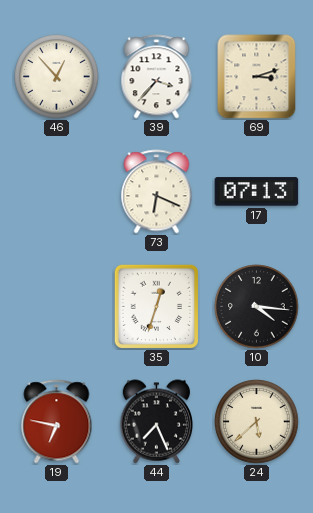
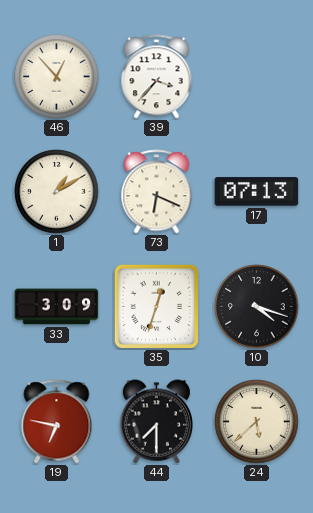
69: 3:12 -> none
1: none -> 1:10
33: none -> 3:09
10: 4:16 -> 4:18
44: 7:26 -> 7:30
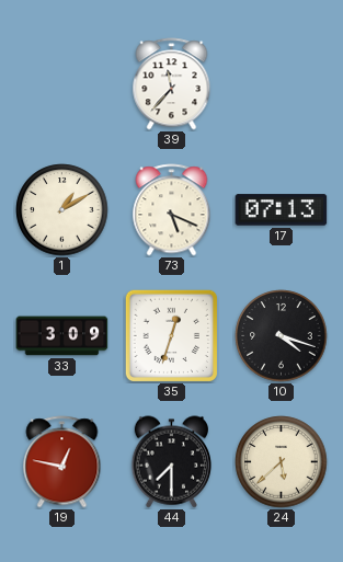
46: 12:53 -> none
39: 3:37 -> 11:37
73: 6:19 -> 5:19
19: 6:47 -> 12:47
